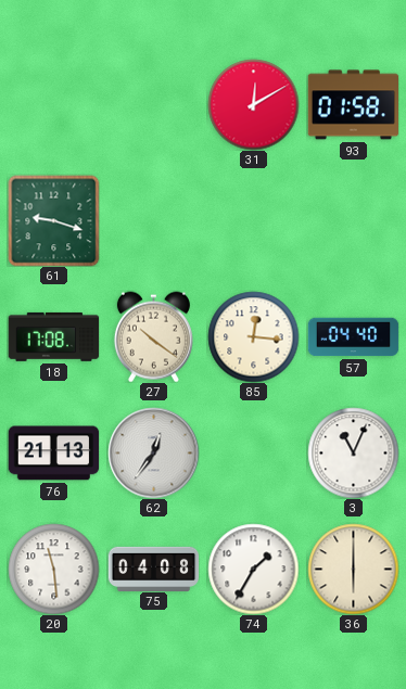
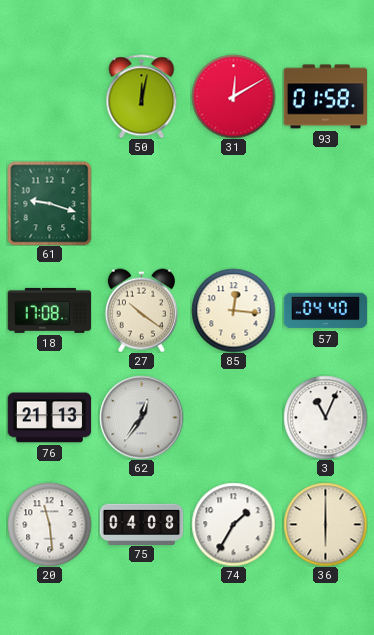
50: none -> 12:02
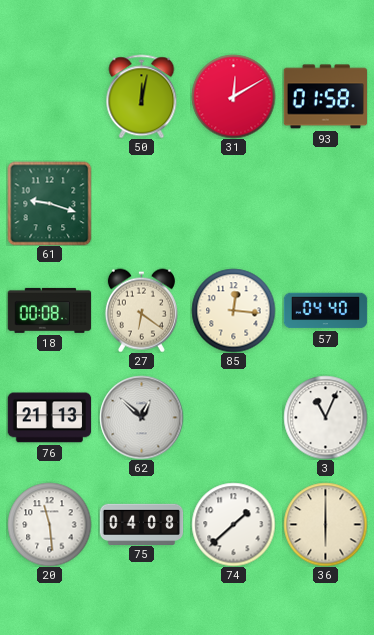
18: 17:08 -> 00:08
27: 10:21 -> 6:21
62: 12:36 -> 12:52
74: 1:35 -> 1:38
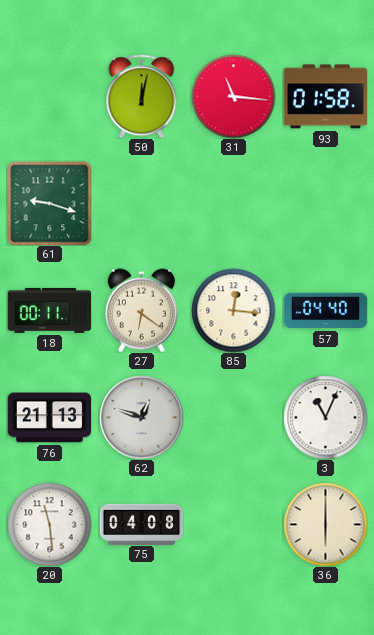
31: 12:10 -> 11:16
18: 00:08 -> 00:11
62: 12:52 -> 12:48
74: 1:38 -> none
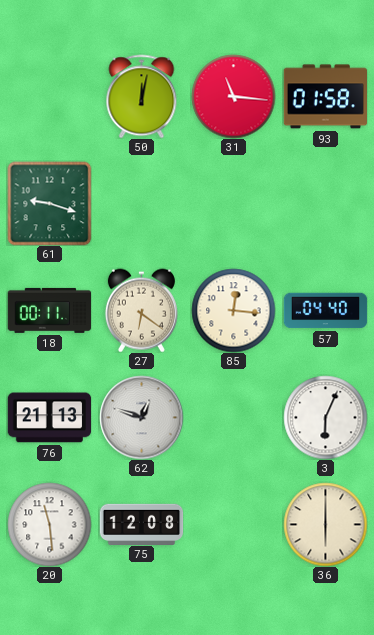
3: 11:04 -> 6:04
75: 04:08 -> 12:08
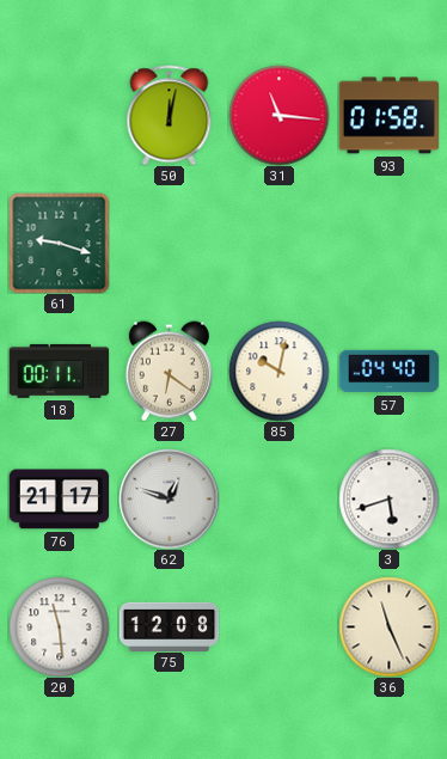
85: 12:16 -> 10:02
76: 21:13 -> 21:17
3: 6:04 -> 5:42
36: 6:00 -> 11:26
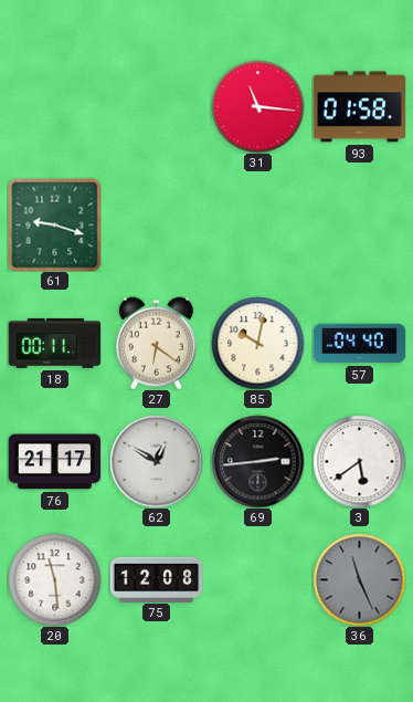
50: 12:02 -> none
62: 12:48 -> 12:50
69: none -> 2:44
3: 5:42 -> 5:39
36 dial: cream -> grey
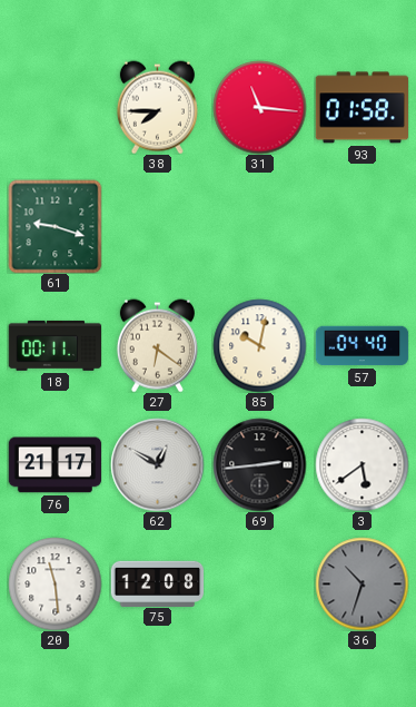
38: none -> 7:45
36: 11:26 -> 10:33
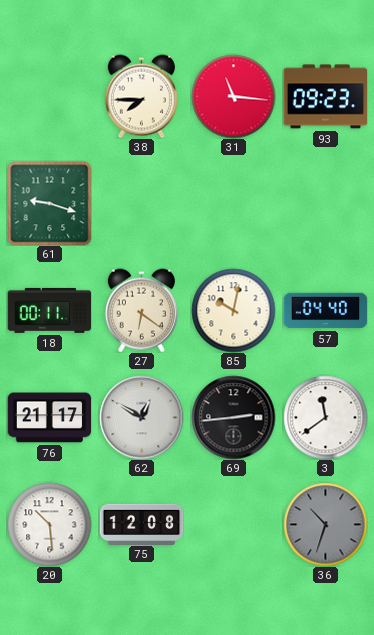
93: 01:58 -> 09:23
3: 5:39 -> 11:39
20: 11:29 -> 10:29
